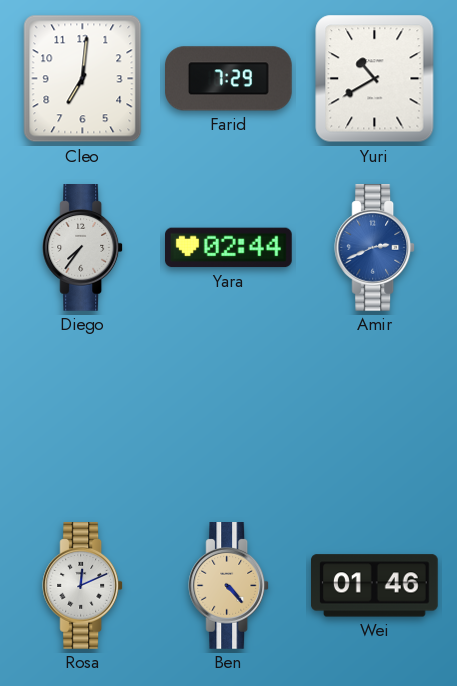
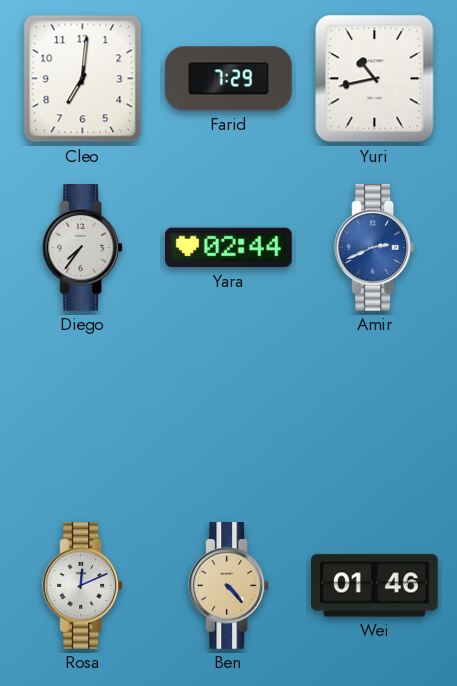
Yuri: 10:40 -> 10:43
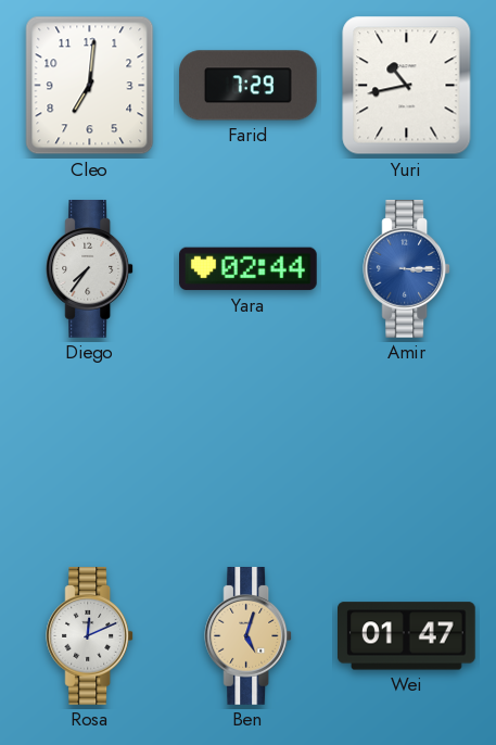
Amir: 2:41 -> 3:15
Ben: 4:23 -> 5:03
Wei: 01:46 -> 01:47
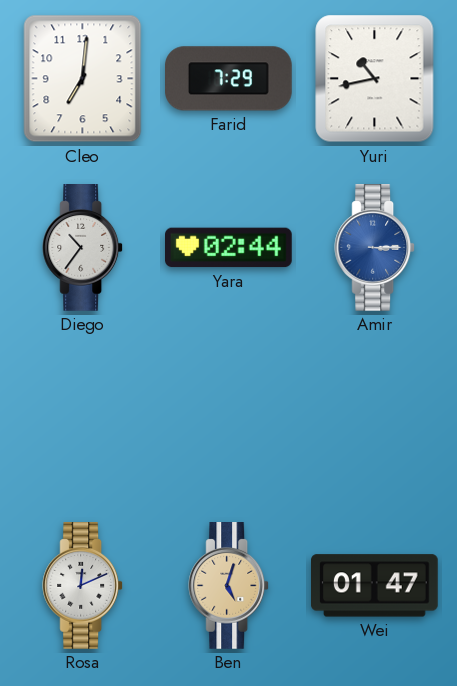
Diego: 7:36 -> 10:36
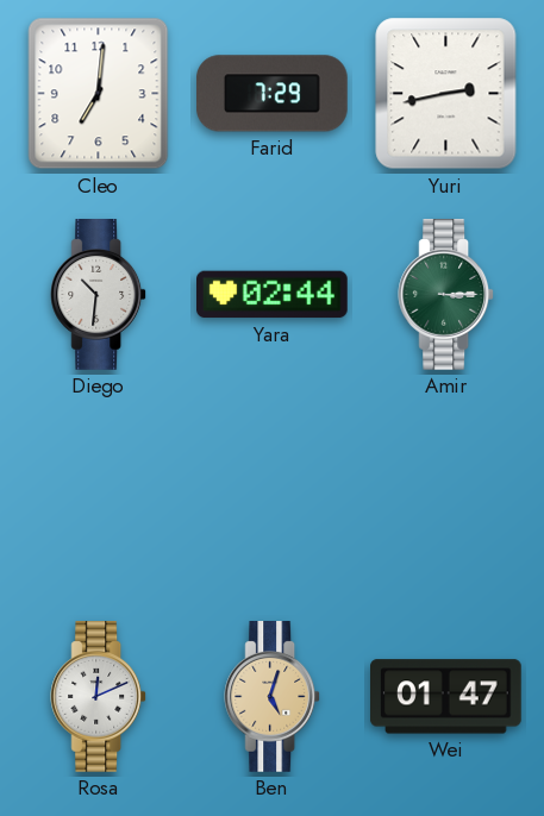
Yuri: 10:43 -> 2:43
Diego: 10:36 -> 10:31
Amir dial: blue -> green
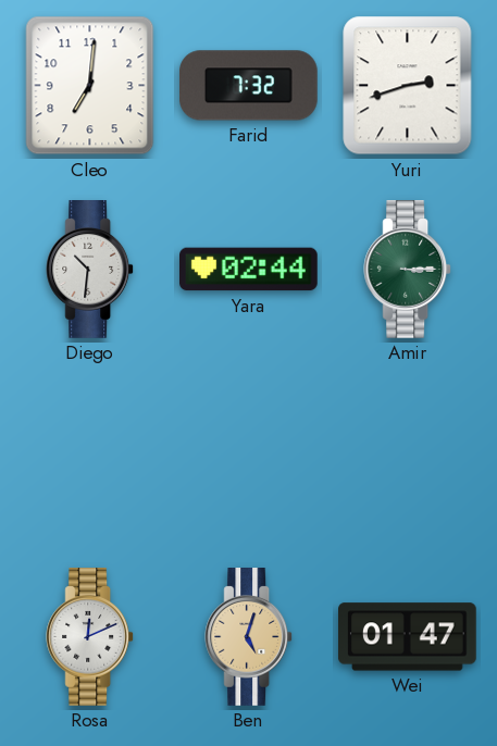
Farid: 7:29 -> 7:32
Yuri: 2:43 -> 2:42
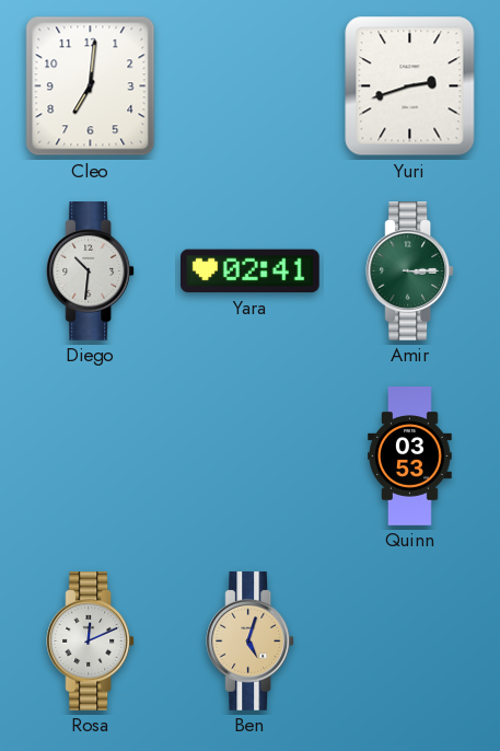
Farid: 7:32 -> none
Yara: 02:44 -> 02:41
Quinn: none -> 03:53
Wei: 01:47 -> none
